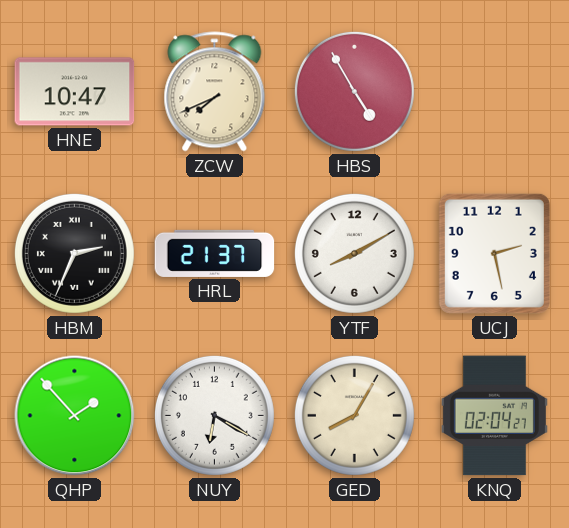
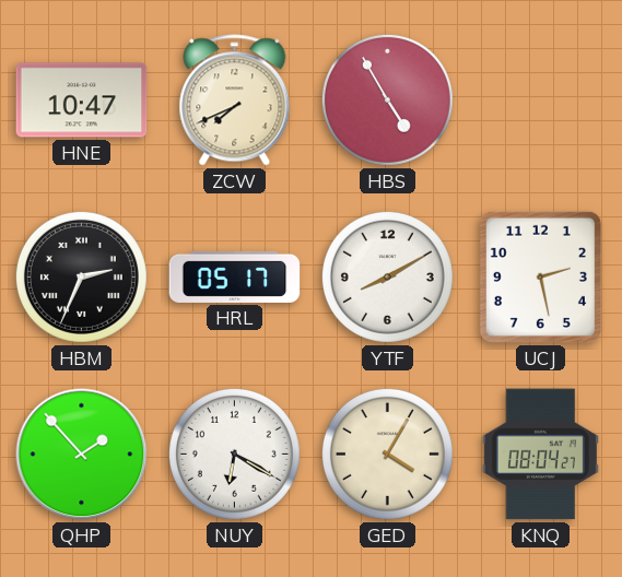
HRL: 21:37 -> 05:17
GED: 8:05 -> 4:05
KNQ: 02:04 -> 08:04
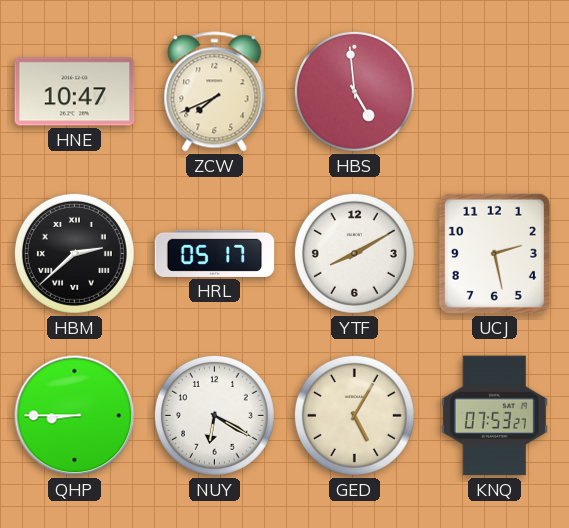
HBS: 4:55 -> 4:59
HBM: 2:34 -> 2:38
QHP: 1:53 -> 8:45
GED: 4:05 -> 5:05
KNQ: 08:04 -> 07:53
